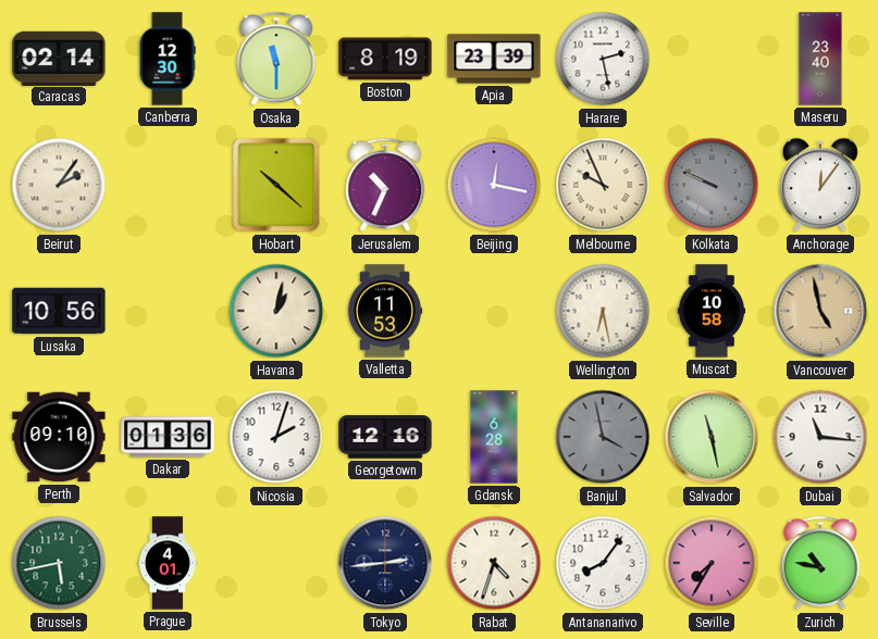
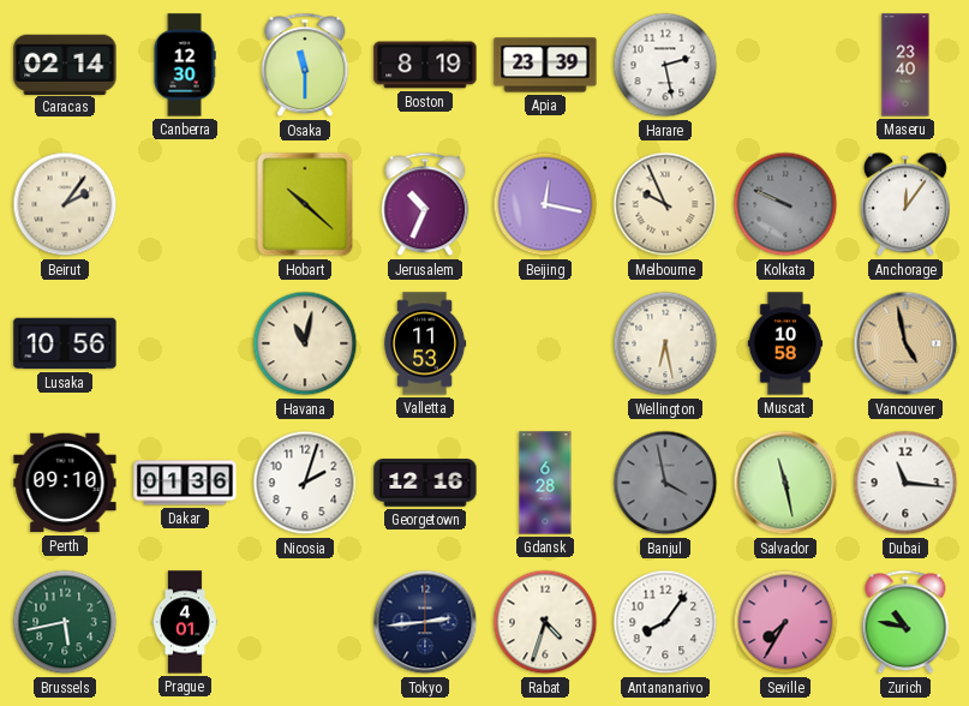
Havana: 1:02 -> 11:02
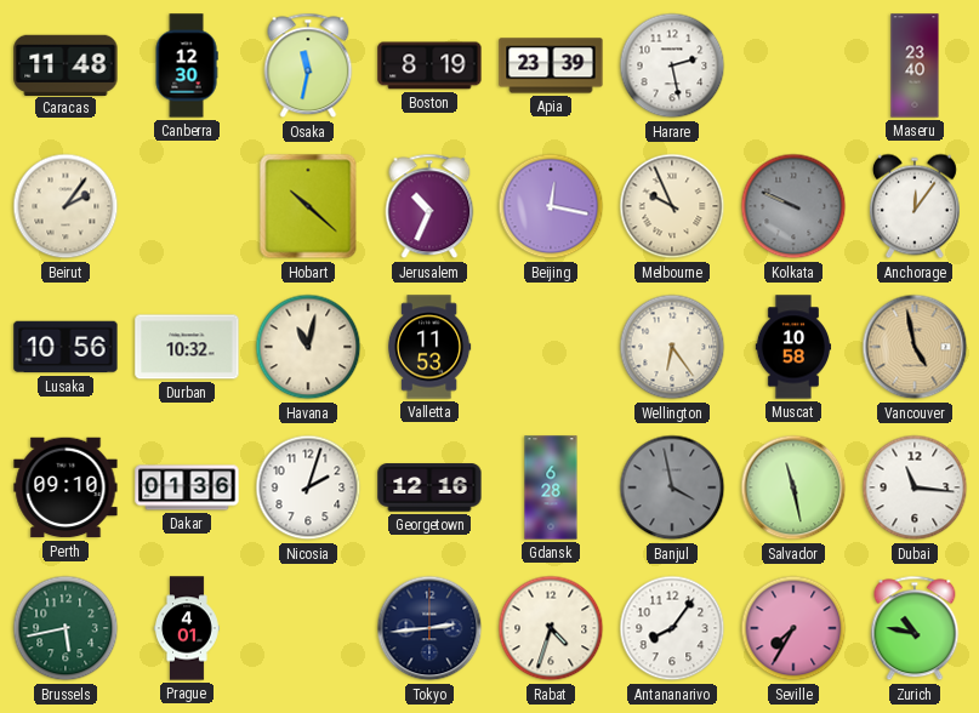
Caracas: 02:14 -> 11:48
Osaka: 11:30 -> 11:32
Durban: none -> 10:32
Wellington: 6:28 -> 6:24
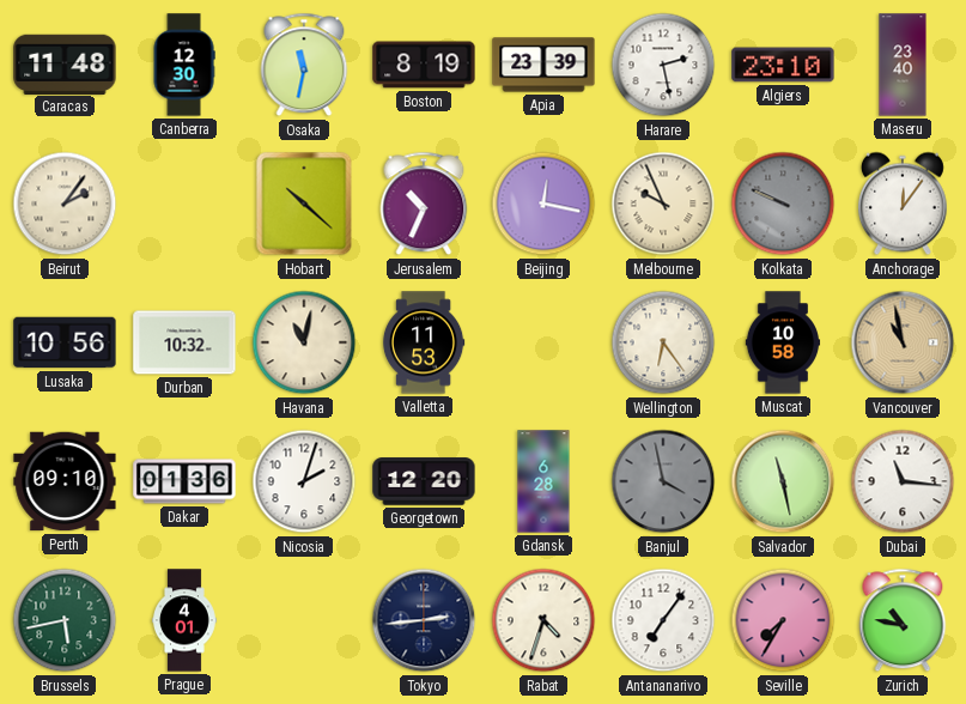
Algiers: none -> 23:10
Vancouver: 4:58 -> 10:58
Georgetown: 12:16 -> 12:20
Antananarivo: 8:06 -> 7:06
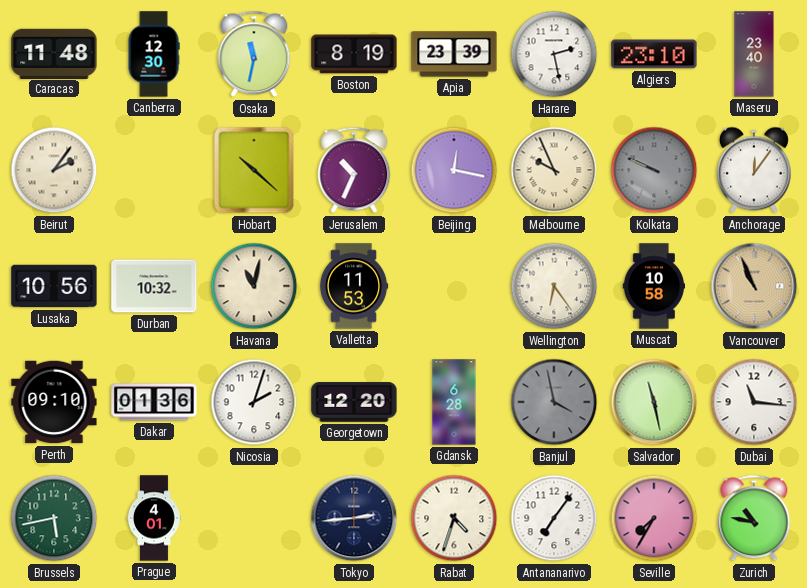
Vancouver: 10:58 -> 10:56
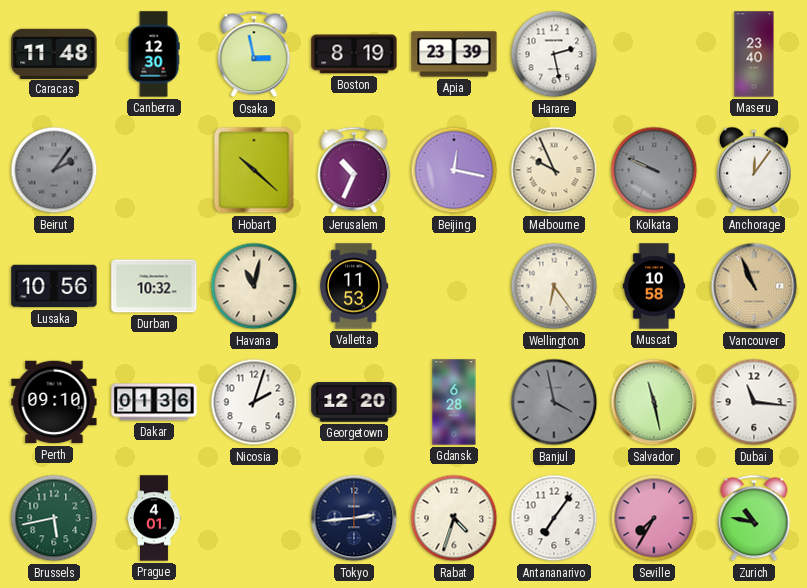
Osaka: 11:32 -> 2:58
Algiers: 23:10 -> none
Beirut dial: cream -> grey
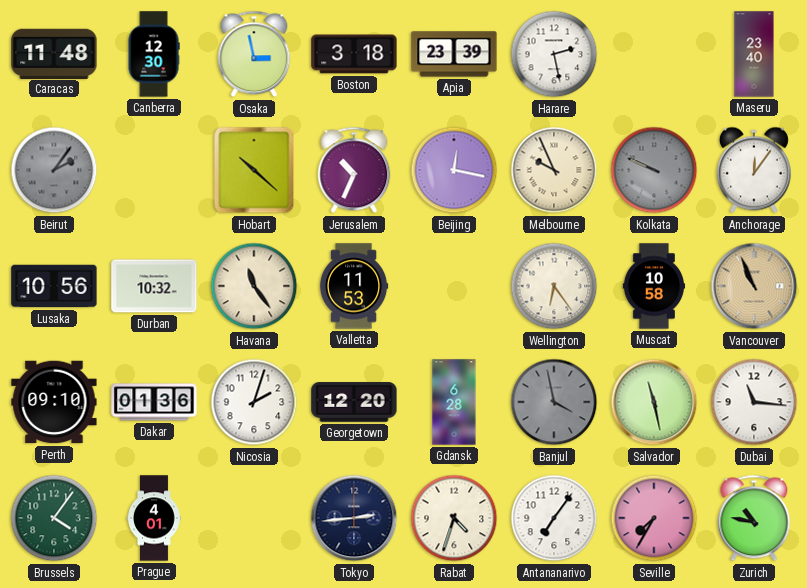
Boston: 8:19 -> 3:18
Havana: 11:02 -> 11:24
Brussels: 5:43 -> 4:06
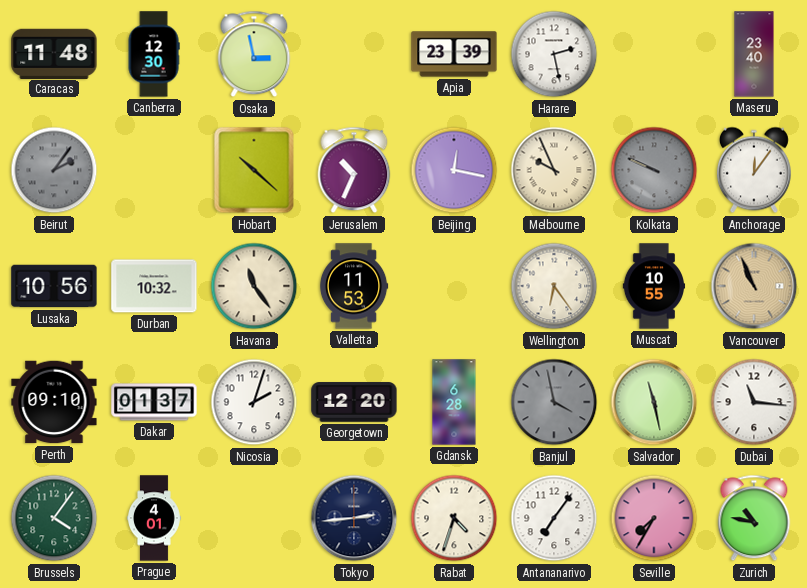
Boston: 3:18 -> none
Muscat: 10:58 -> 10:55
Dakar: 01:36 -> 01:37
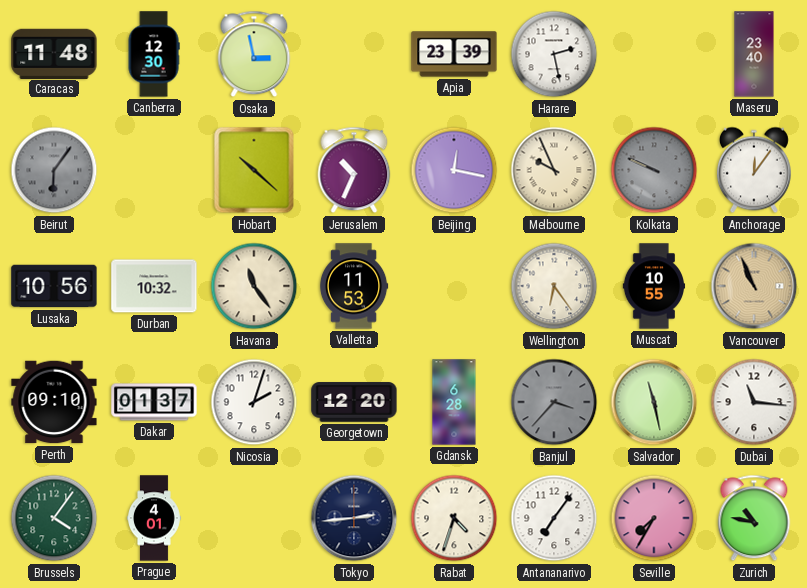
Beirut: 2:06 -> 6:06
Banjul: 3:58 -> 3:37
